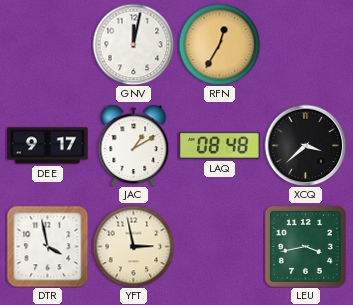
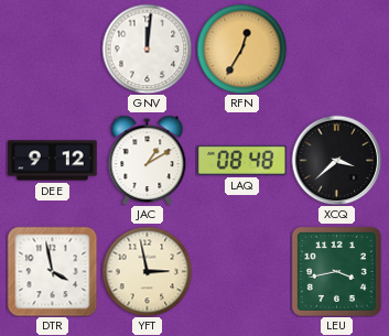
GNV: 12:02 -> 12:01
DEE: 9:17 -> 9:12
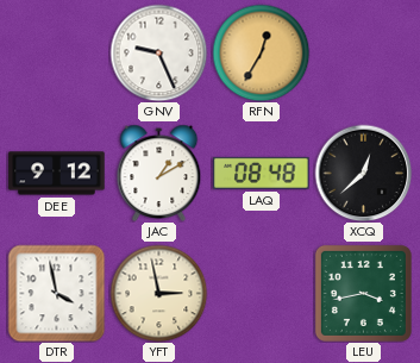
GNV: 12:01 -> 9:26
XCQ: 3:38 -> 12:38
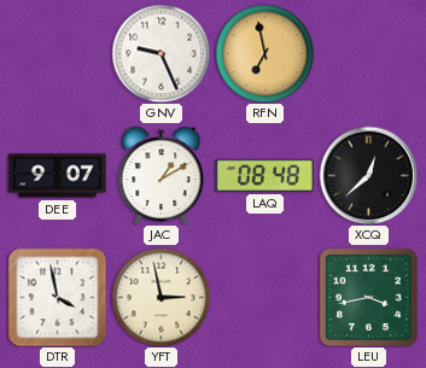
RFN: 12:35 -> 6:58
DEE: 9:12 -> 9:07
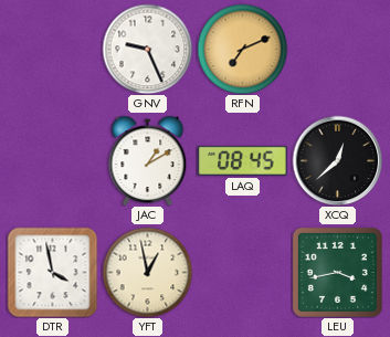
RFN: 6:58 -> 7:11
DEE: 9:07 -> none
LAQ: 08:48 -> 08:45
YFT: 2:58 -> 12:58
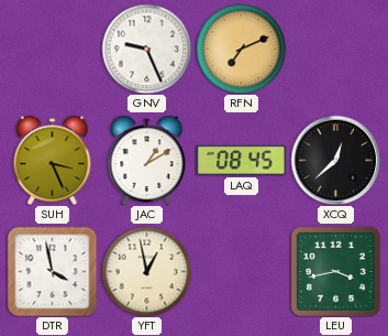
SUH: none -> 3:26
